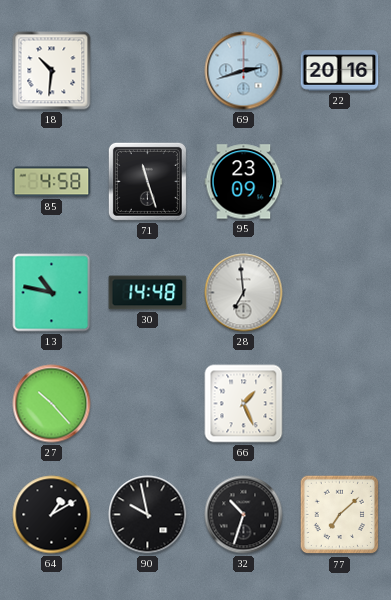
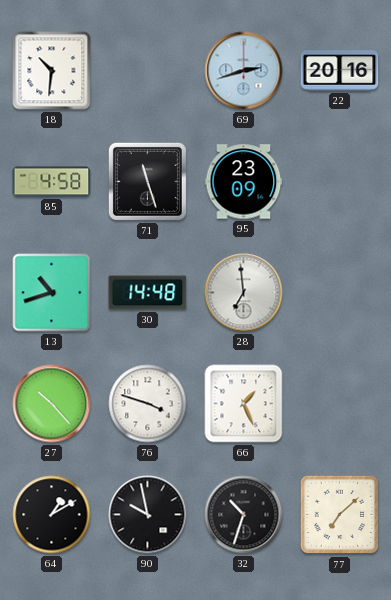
13: 10:47 -> 10:42
76: none -> 3:48
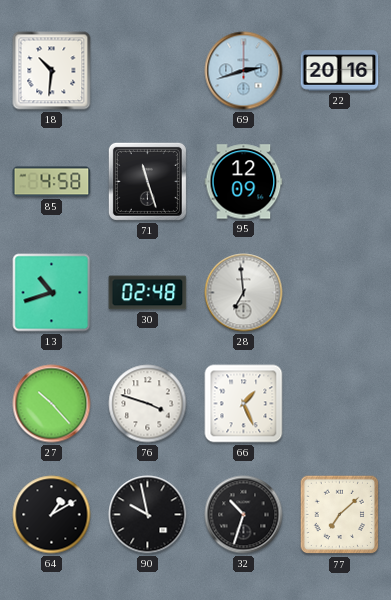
95: 23:09 -> 12:09
30: 14:48 -> 02:48
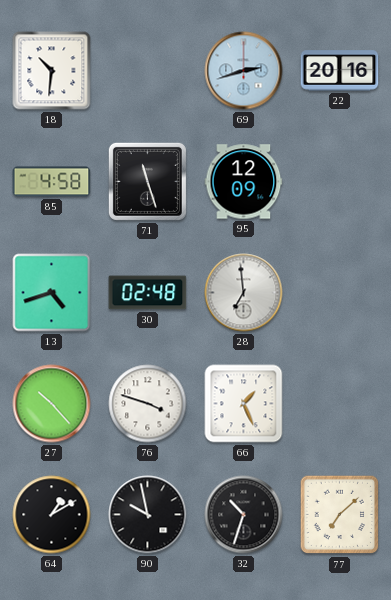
13: 10:42 -> 4:42
